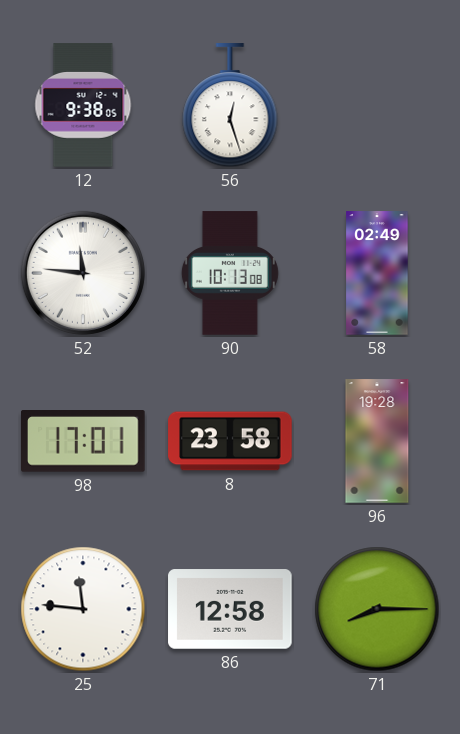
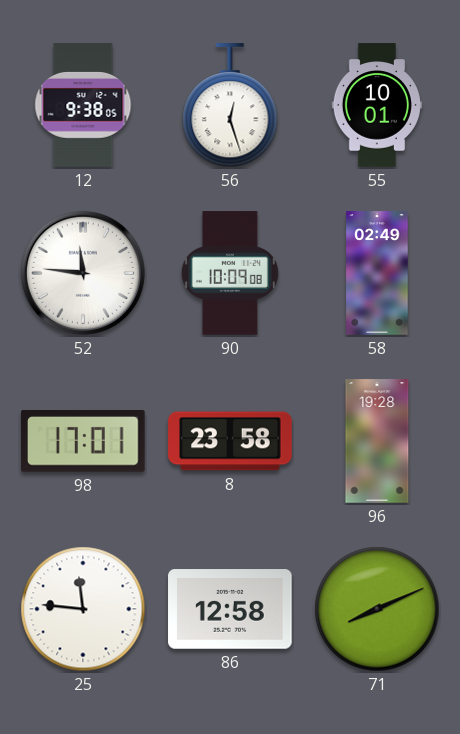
55: none -> 10:01
90: 10:13 -> 10:09
71: 8:15 -> 8:11
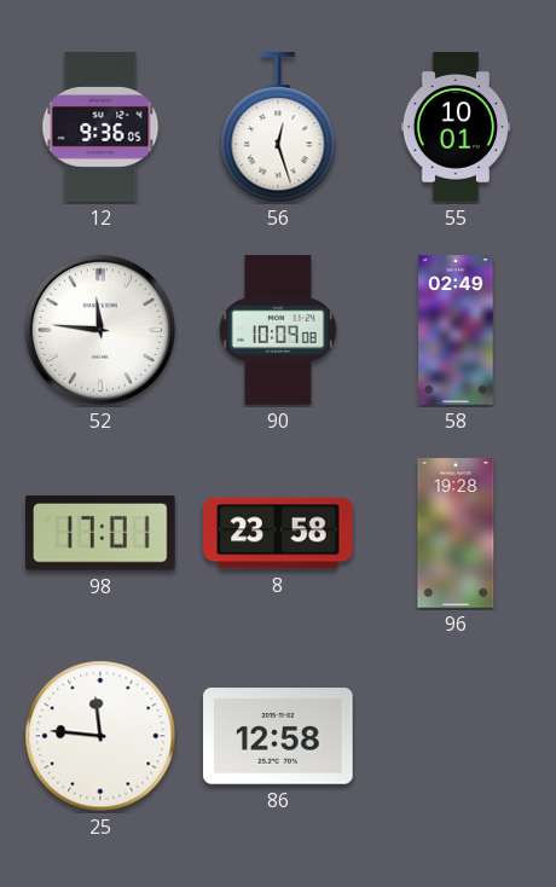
12: 9:38 -> 9:36
71: 8:11 -> none
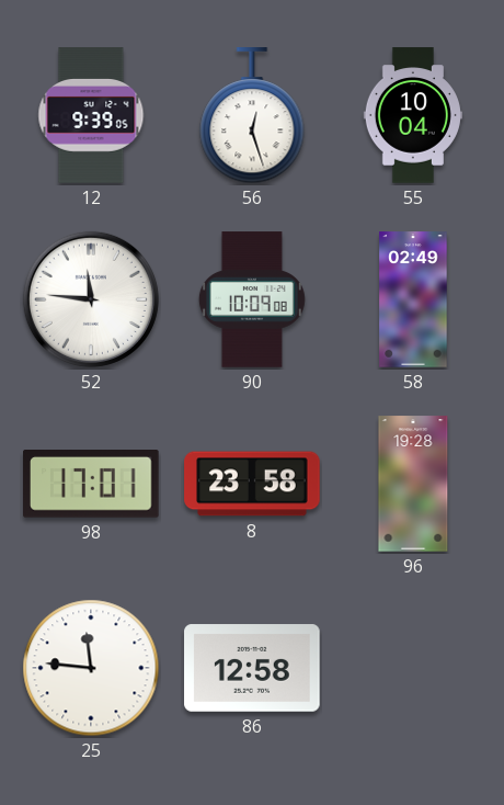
12: 9:36 -> 9:39
55: 10:01 -> 10:04
